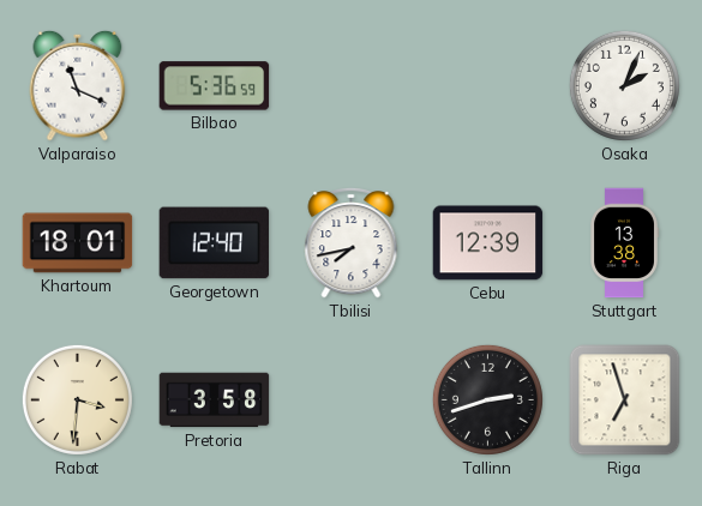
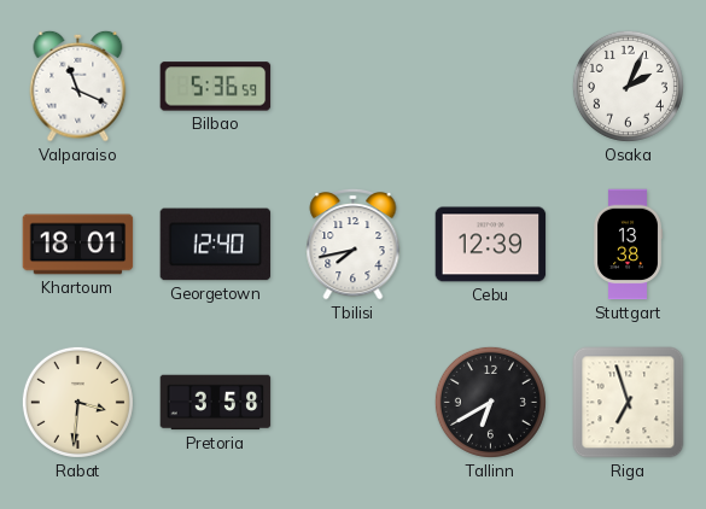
Tallinn: 2:42 -> 6:40
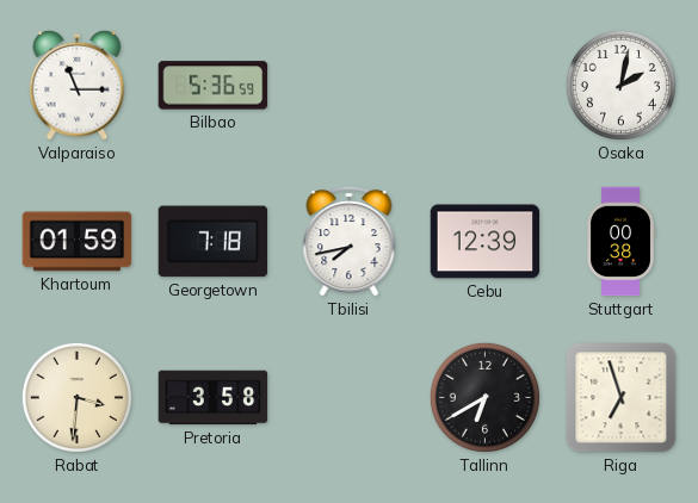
Valparaiso: 11:19 -> 11:15
Osaka: 2:04 -> 2:02
Khartoum: 18:01 -> 01:59
Georgetown: 12:40 -> 7:18
Stuttgart: 13:38 -> 00:38
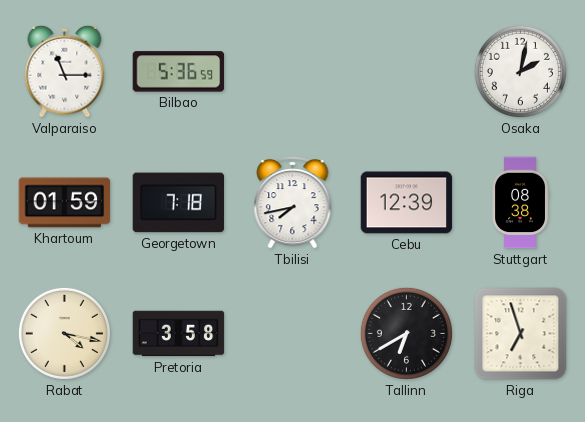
Stuttgart: 00:38 -> 08:38
Rabat: 3:31 -> 4:17
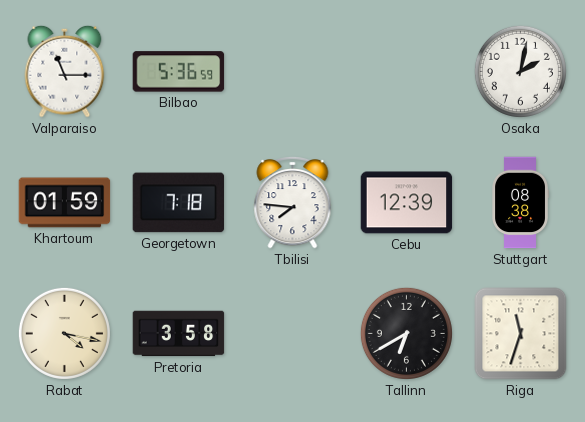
Tbilisi: 7:43 -> 7:46
Riga: 6:57 -> 11:33
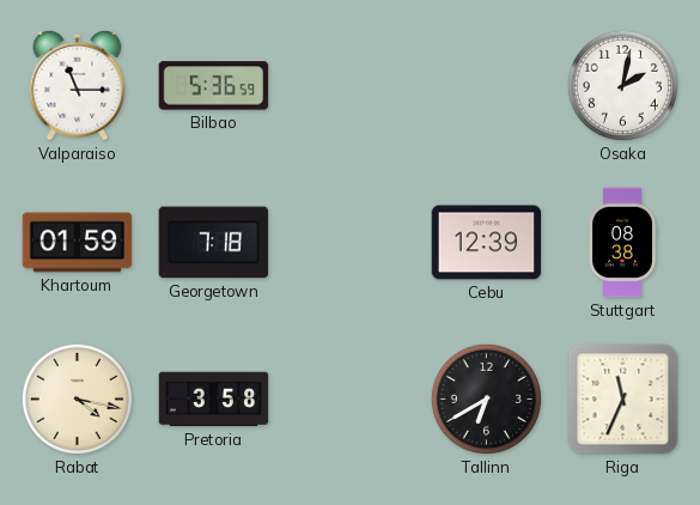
Tbilisi: 7:46 -> none
Riga: 11:33 -> 11:34
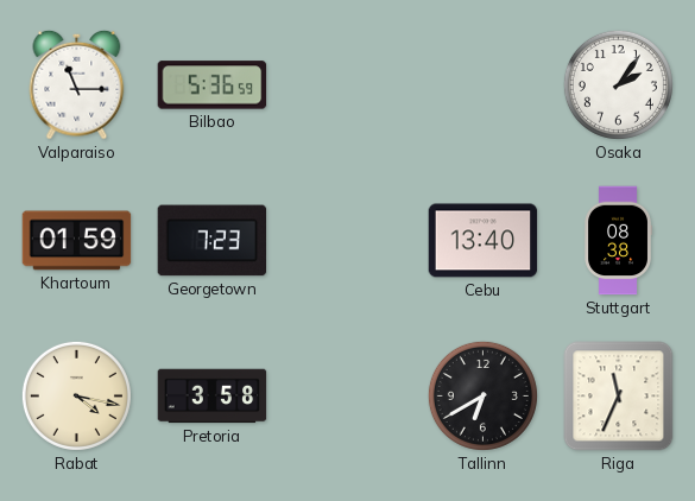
Osaka: 2:02 -> 2:06
Georgetown: 7:18 -> 7:23
Cebu: 12:39 -> 13:40
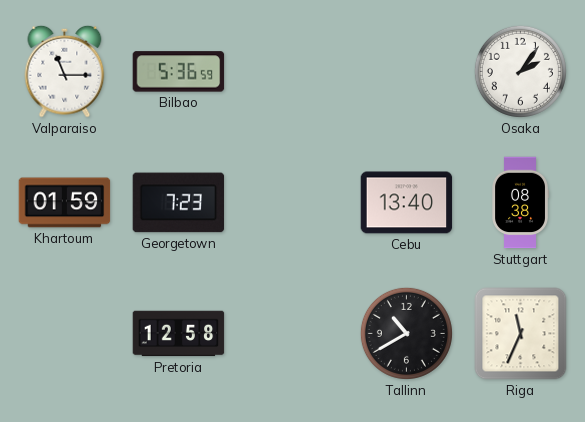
Rabat: 4:17 -> none
Pretoria: 3:58 -> 12:58
Tallinn: 6:40 -> 10:40
